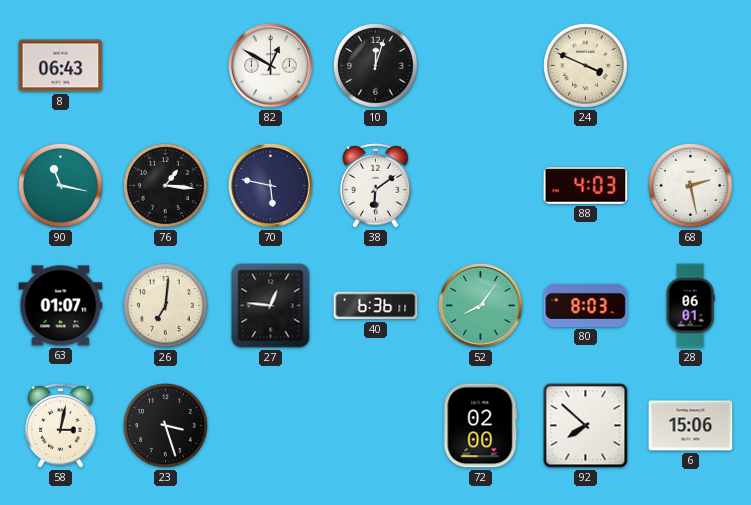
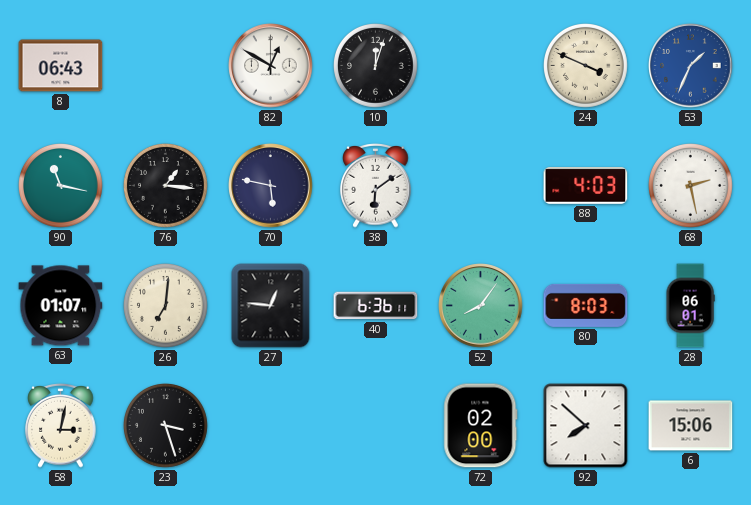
53: none -> 1:34
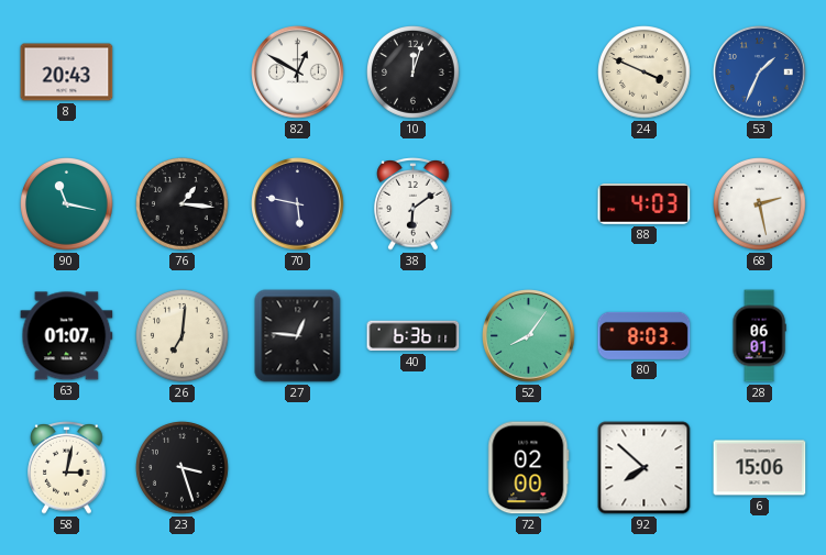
8: 06:43 -> 20:43
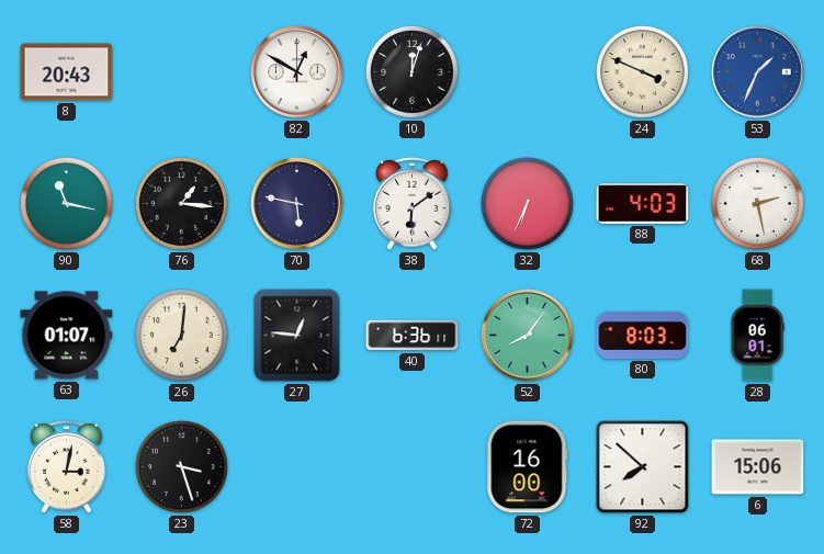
32: none -> 6:34
72: 02:00 -> 16:00
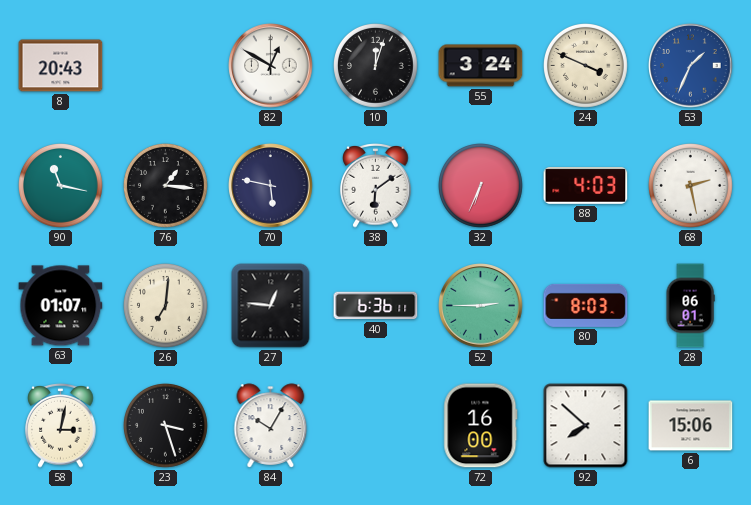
55: none -> 3:24
52: 8:06 -> 2:45
84: none -> 10:05
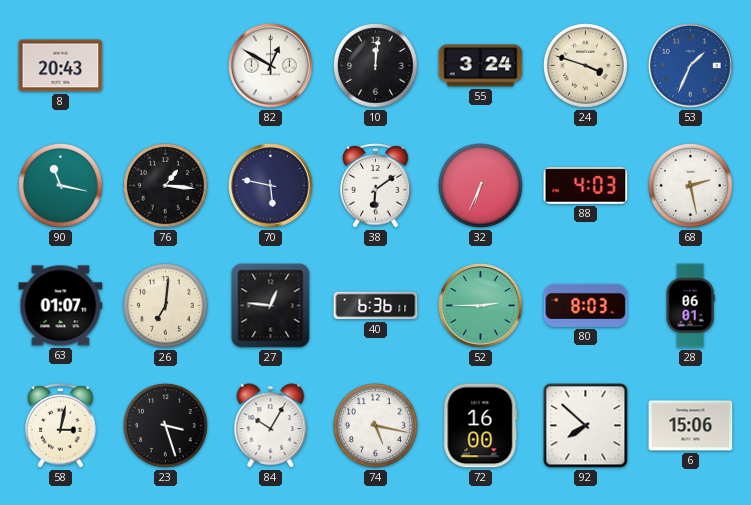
10: 12:03 -> 12:01
24: 3:49 -> 3:48
74: none -> 5:17
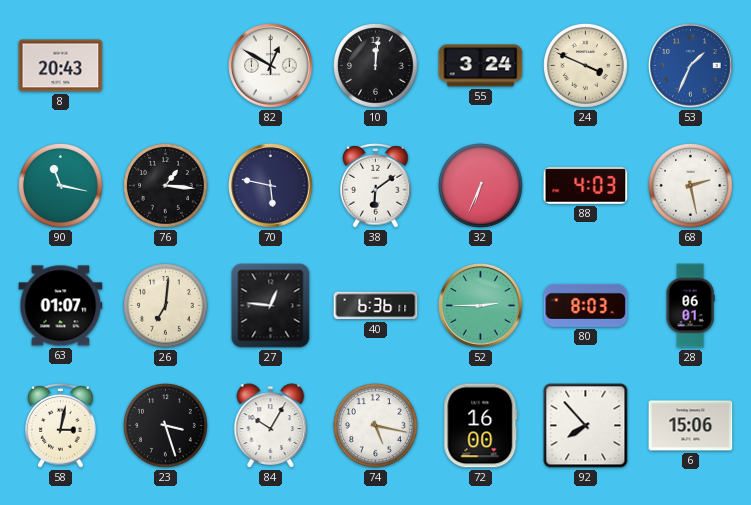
24: 3:48 -> 3:49
92: 7:52 -> 7:53
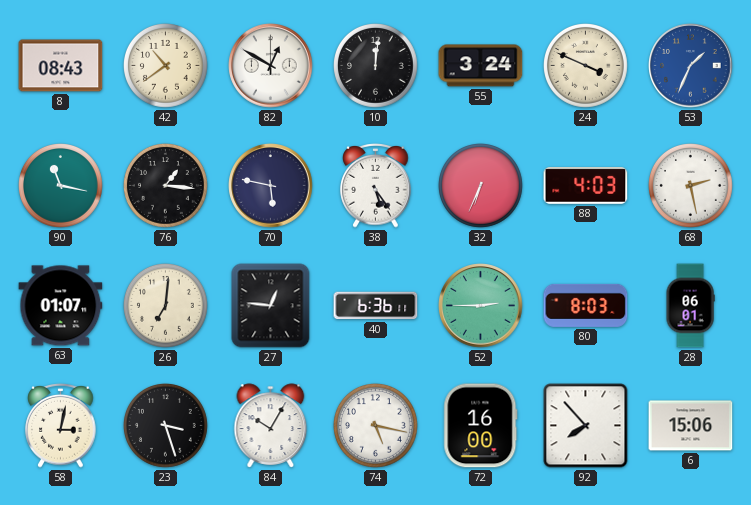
8: 20:43 -> 08:43
42: none -> 10:39
38: 6:09 -> 5:24
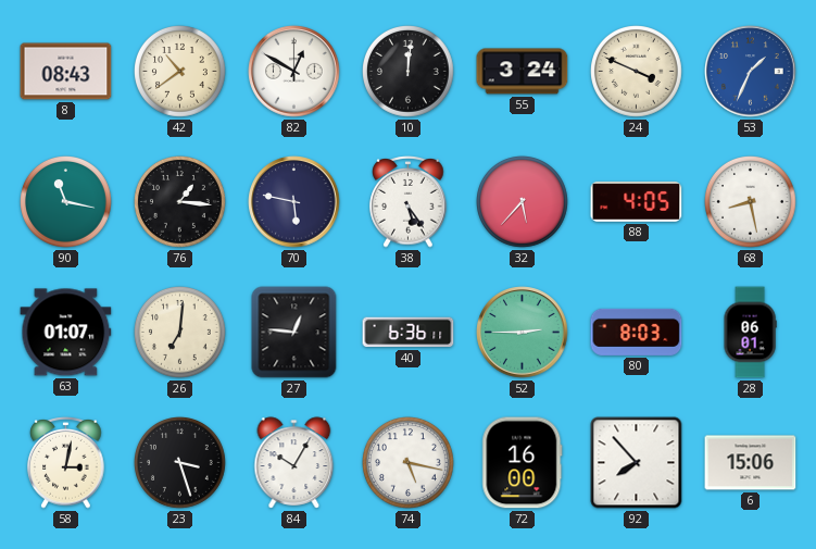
32: 6:34 -> 5:37
88: 4:03 -> 4:05
68: 2:28 -> 8:28
